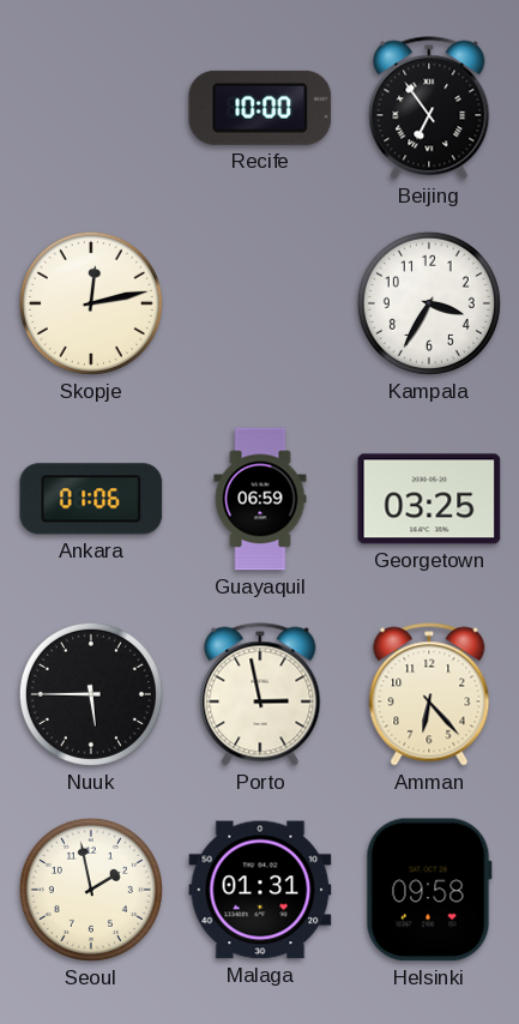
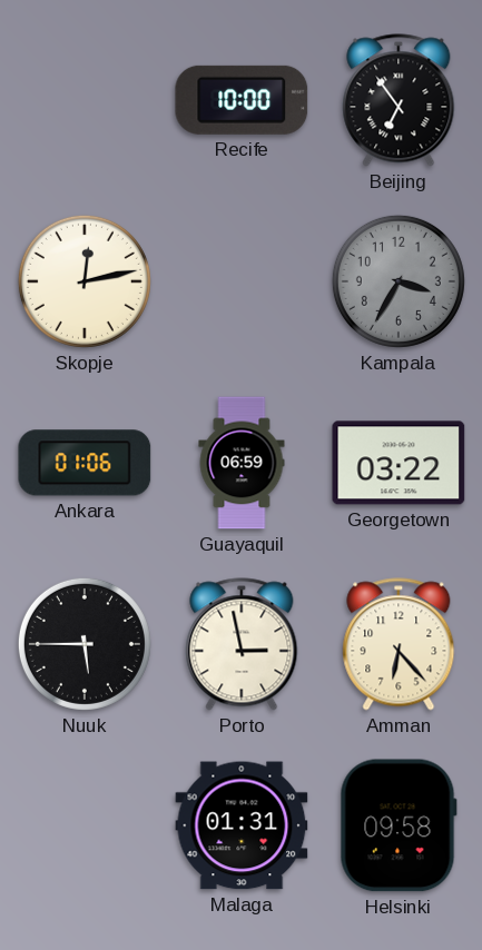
Kampala dial: white -> grey
Georgetown: 03:25 -> 03:22
Seoul: 1:58 -> none
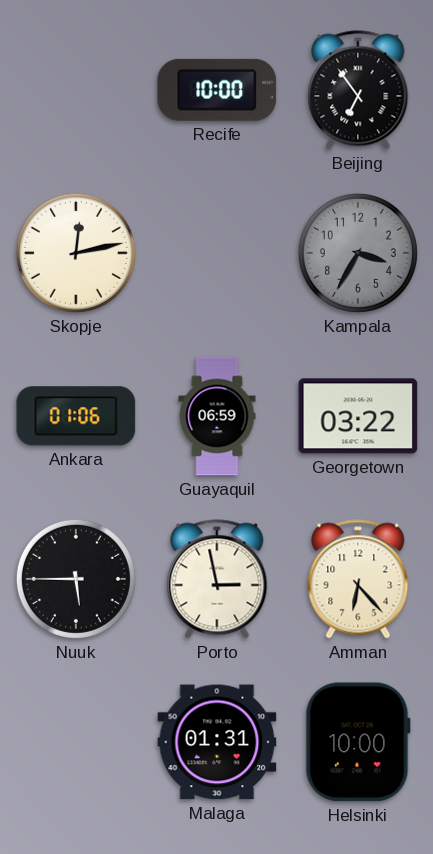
Helsinki: 09:58 -> 10:00
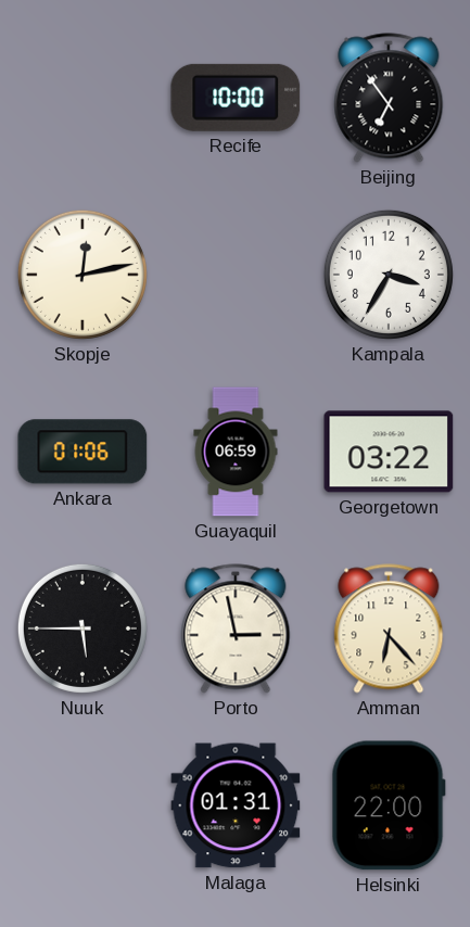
Kampala dial: grey -> white
Helsinki: 10:00 -> 22:00
